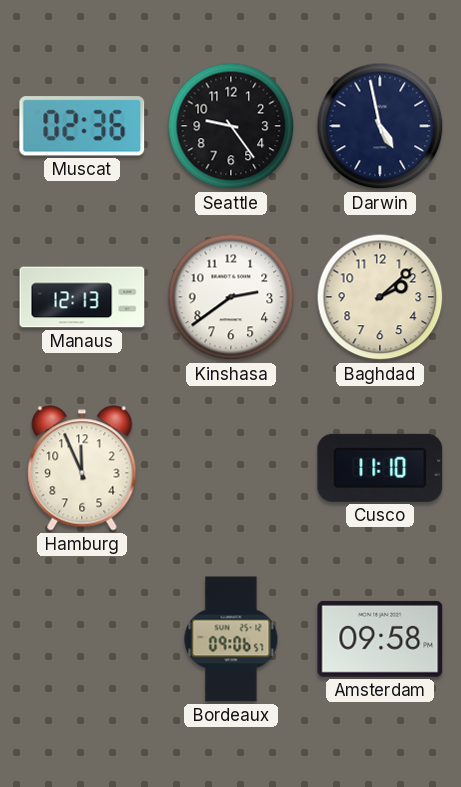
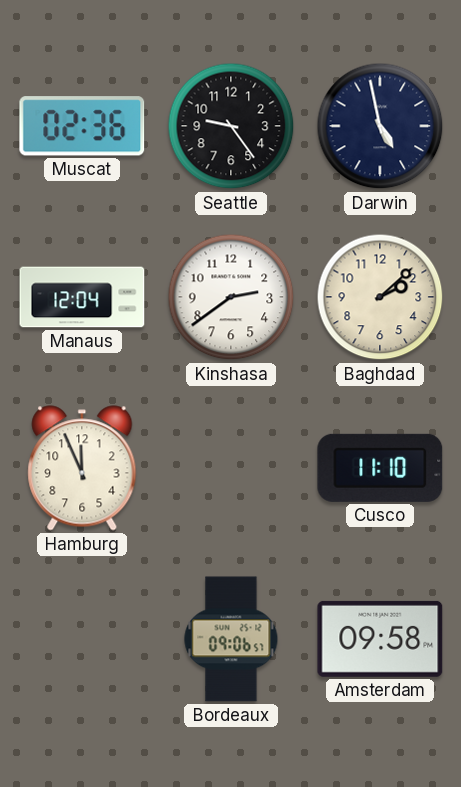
Manaus: 12:13 -> 12:04
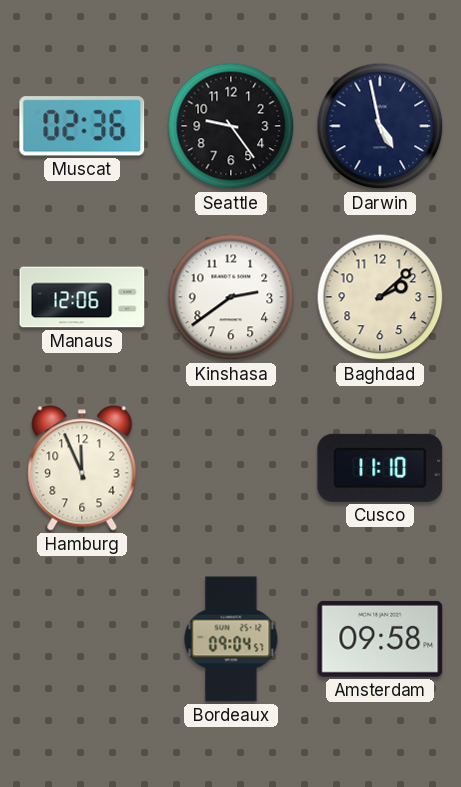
Manaus: 12:04 -> 12:06
Bordeaux: 09:06 -> 09:04
